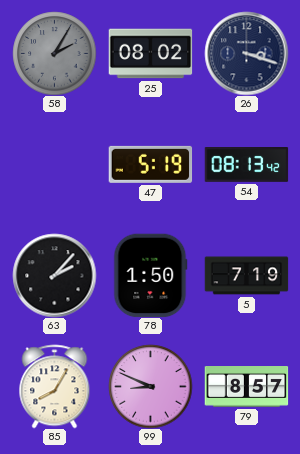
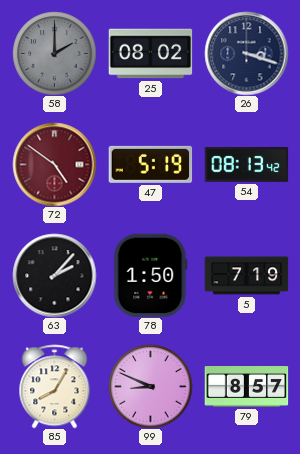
58: 2:05 -> 2:00
72: none -> 4:51
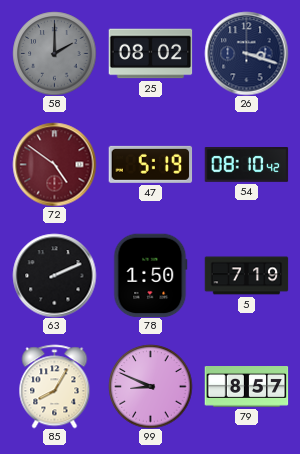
54: 08:13 -> 08:10
63: 2:07 -> 2:11
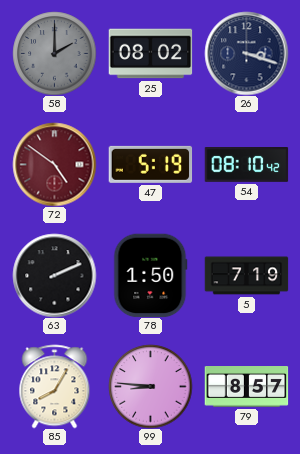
99: 8:49 -> 8:46
